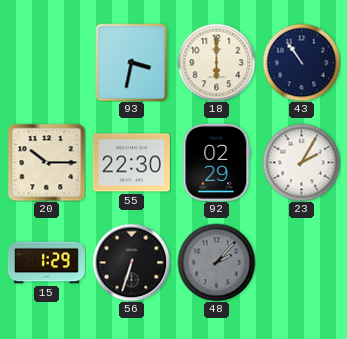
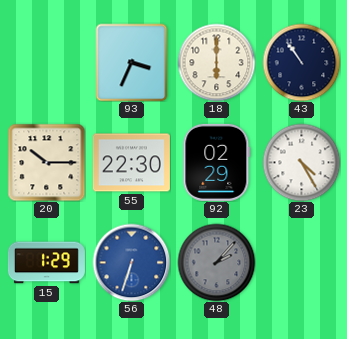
93: 3:32 -> 3:34
23: 2:05 -> 4:25
56 dial: black -> blue
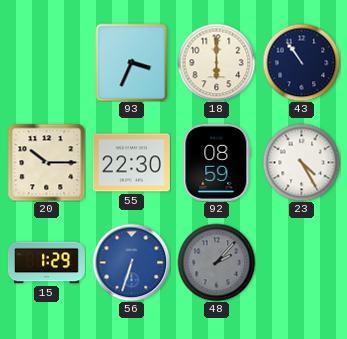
92: 02:29 -> 08:59
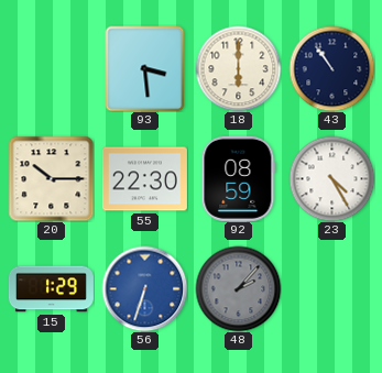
93: 3:34 -> 3:29
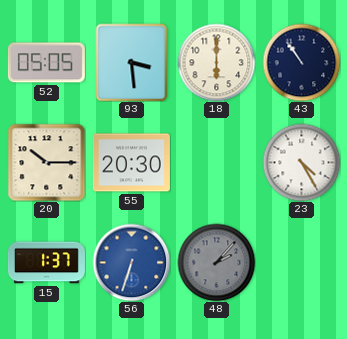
52: none -> 05:05
55: 22:30 -> 20:30
92: 08:59 -> none
15: 1:29 -> 1:37
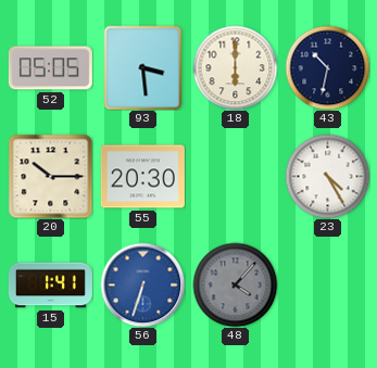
43: 10:54 -> 10:32
15: 1:37 -> 1:41
48: 2:07 -> 4:07
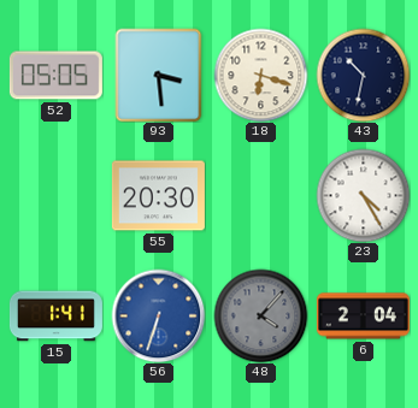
18: 6:00 -> 6:18
20: 10:15 -> none
6: none -> 2:04
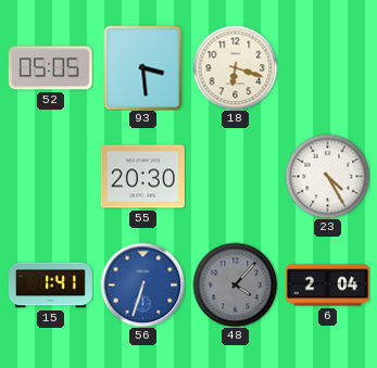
43: 10:32 -> none
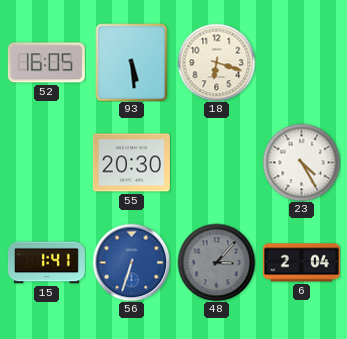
52: 05:05 -> 16:05
93: 3:29 -> 5:29
48: 4:07 -> 3:07
